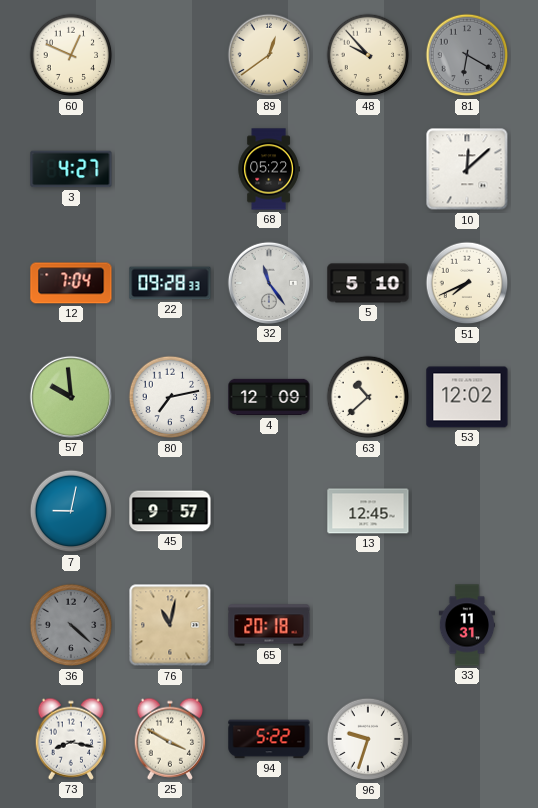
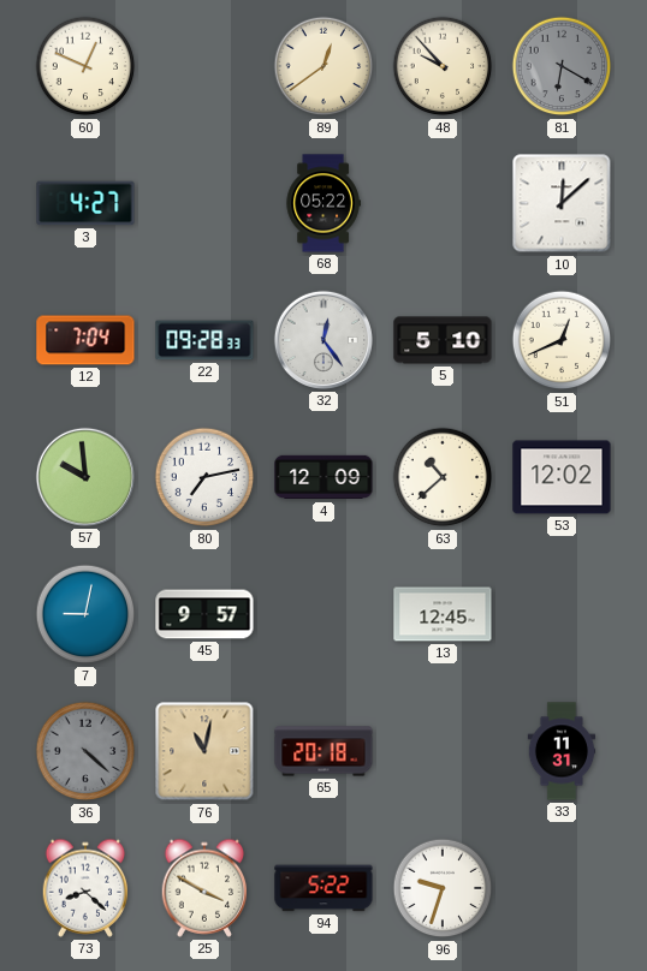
32: 11:24 -> 12:24
51: 7:41 -> 12:41
73: 8:17 -> 8:22
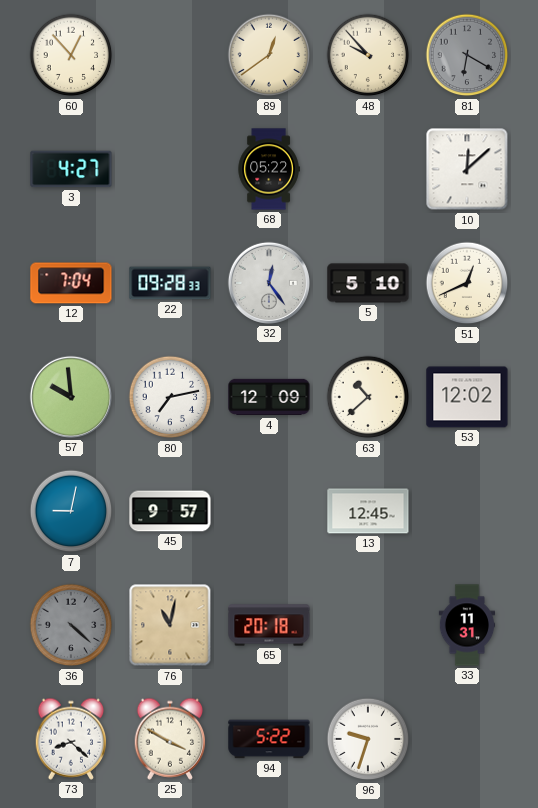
60: 12:49 -> 12:53
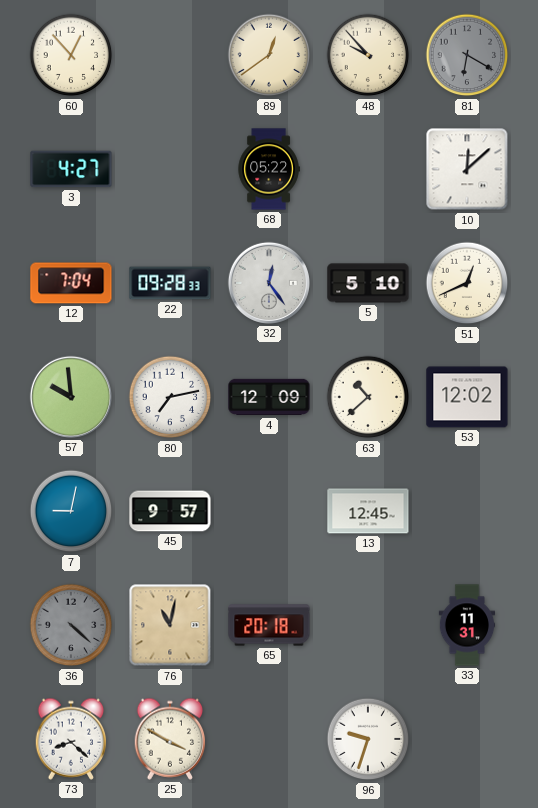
94: 5:22 -> none
